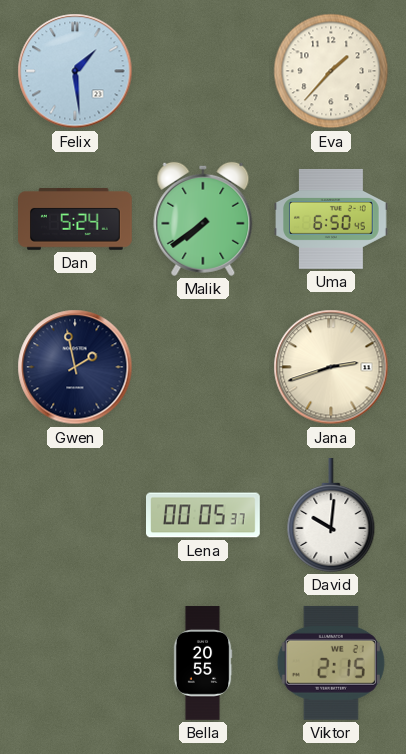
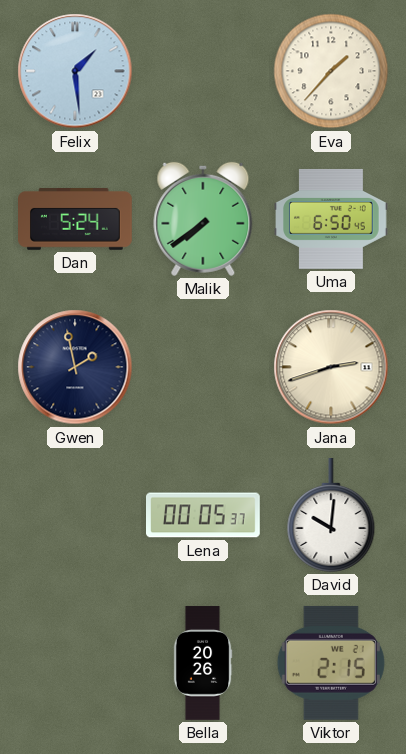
Bella: 20:55 -> 20:26
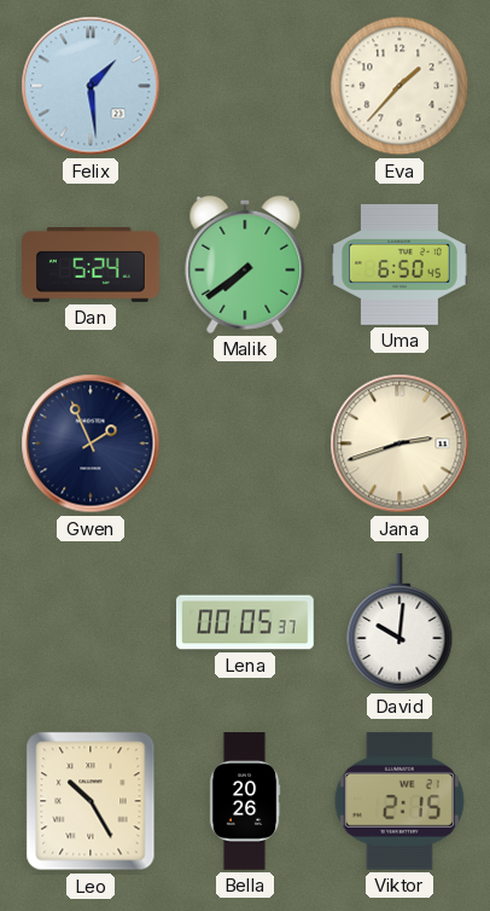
Gwen: 1:58 -> 1:56
Leo: none -> 10:25
